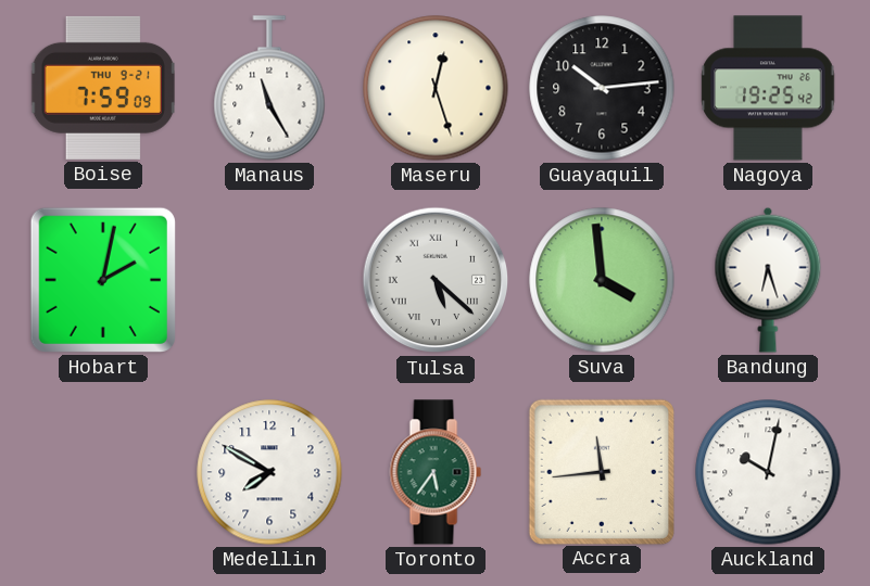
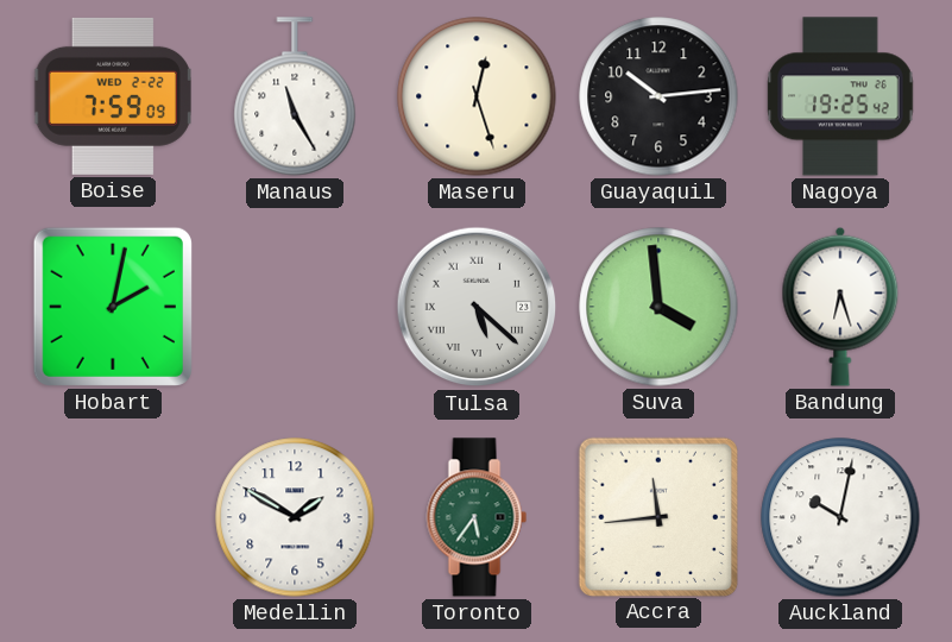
Boise date: THU 9-21 -> WED 2-22
Medellin: 7:50 -> 1:50
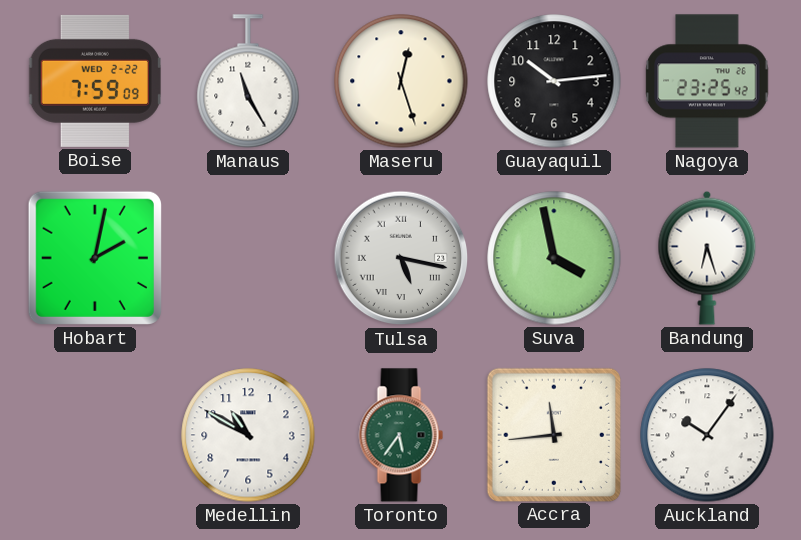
Nagoya: 19:25 -> 23:25
Tulsa: 5:22 -> 5:17
Suva: 3:59 -> 3:58
Medellin: 1:50 -> 10:50
Auckland: 10:02 -> 10:06
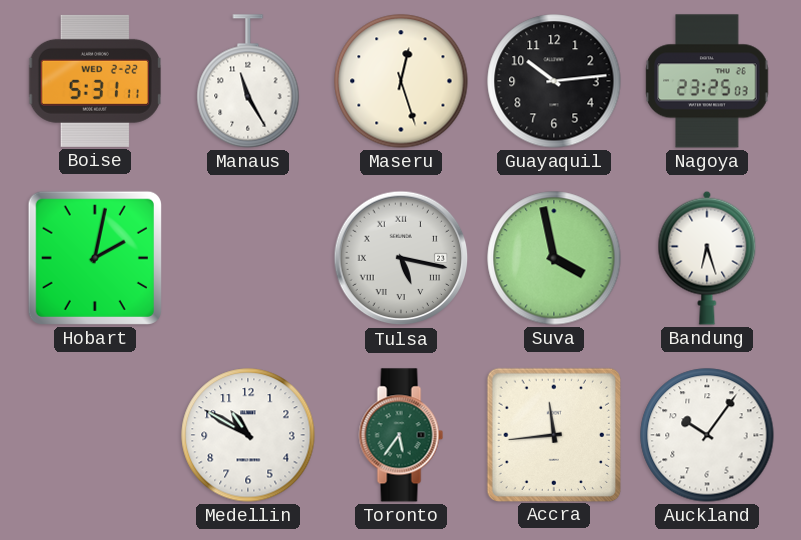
Boise: 7:59 -> 5:31
Nagoya: 23:25:42 -> 23:25:03
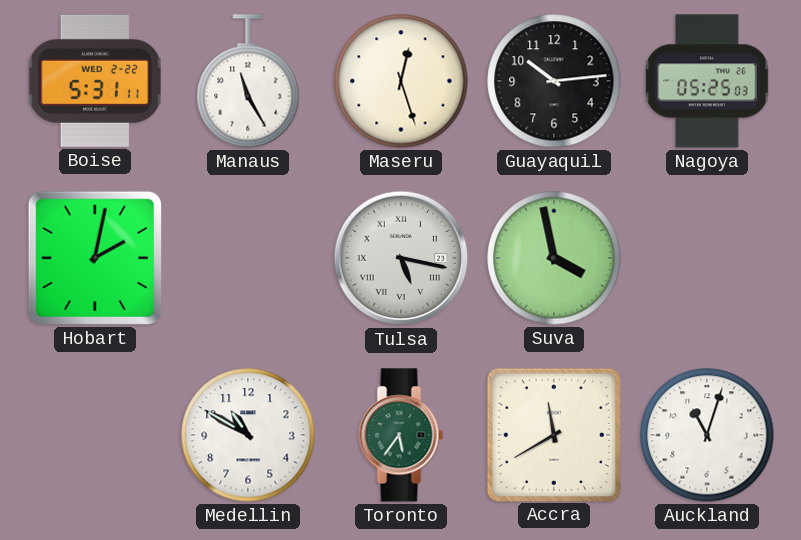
Nagoya: 23:25 -> 05:25
Bandung: 6:27 -> none
Accra: 11:44 -> 11:40
Auckland: 10:06 -> 11:03
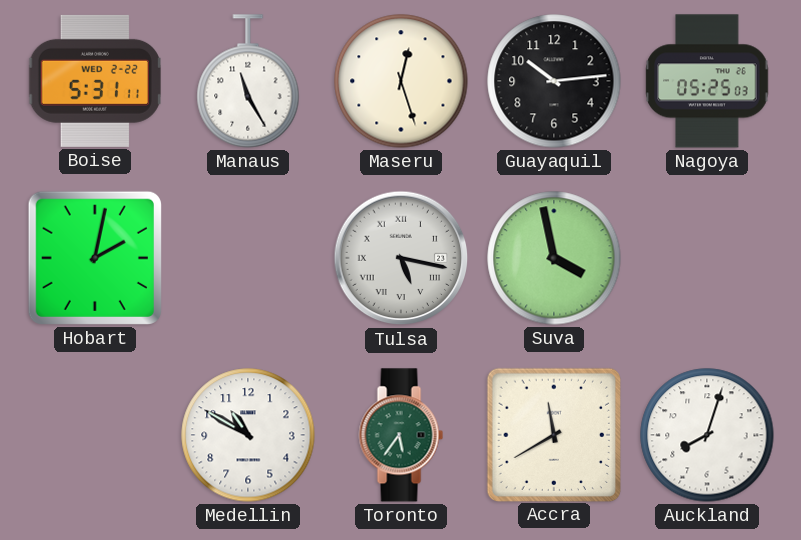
Auckland: 11:03 -> 8:03
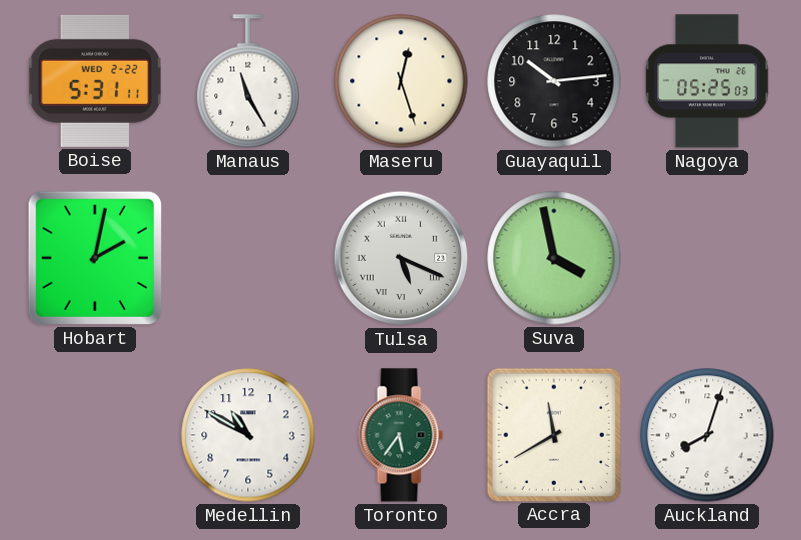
Tulsa: 5:17 -> 5:19
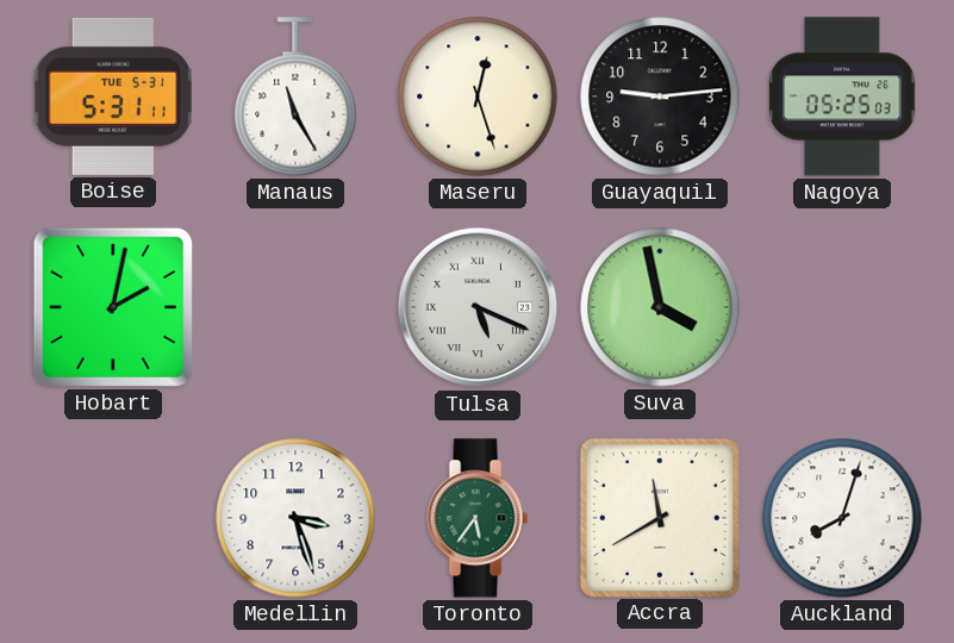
Boise date: WED 2-22 -> TUE 5-31
Guayaquil: 10:14 -> 9:14
Medellin: 10:50 -> 3:27
